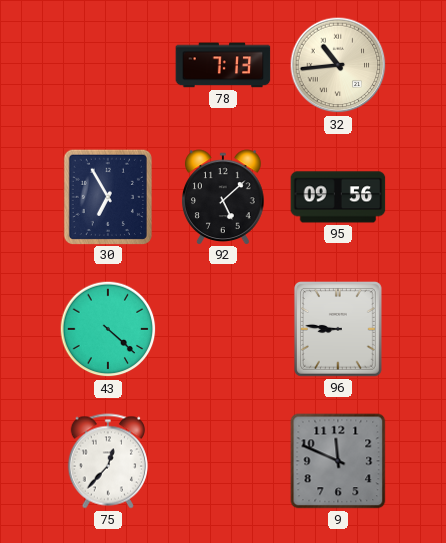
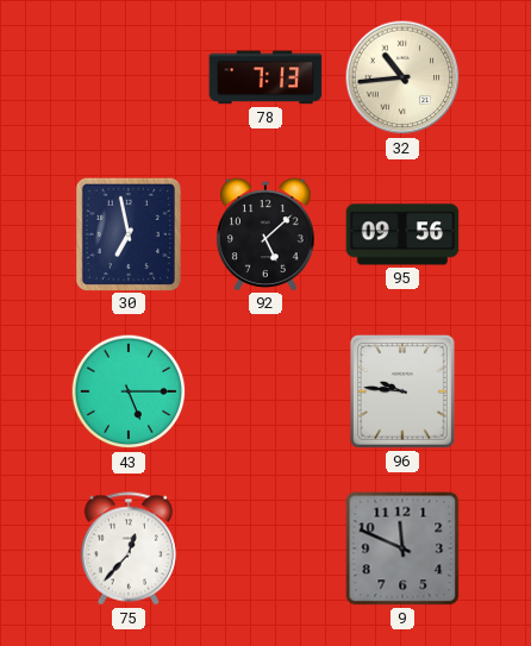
30: 6:55 -> 6:58
43: 4:22 -> 5:15
96: 8:46 -> 9:46
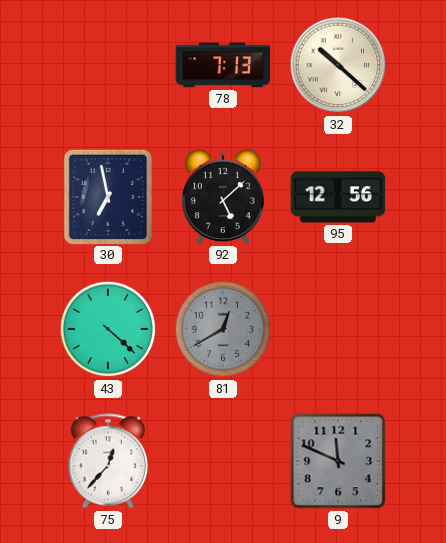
32: 10:44 -> 10:22
95: 09:56 -> 12:56
43: 5:15 -> 4:22
81: none -> 12:40
96: 9:46 -> none
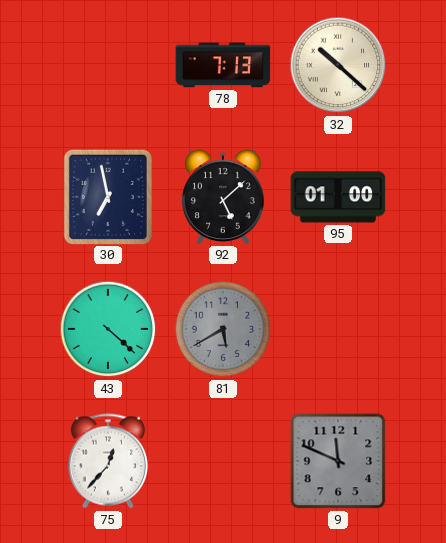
95: 12:56 -> 01:00
81: 12:40 -> 5:40
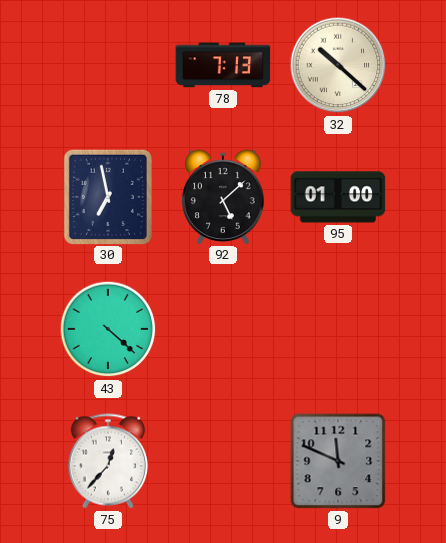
81: 5:40 -> none
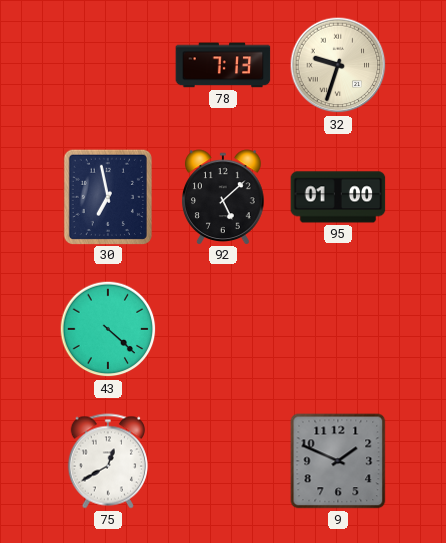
32: 10:22 -> 9:33
75: 12:37 -> 12:40
9: 11:49 -> 1:49
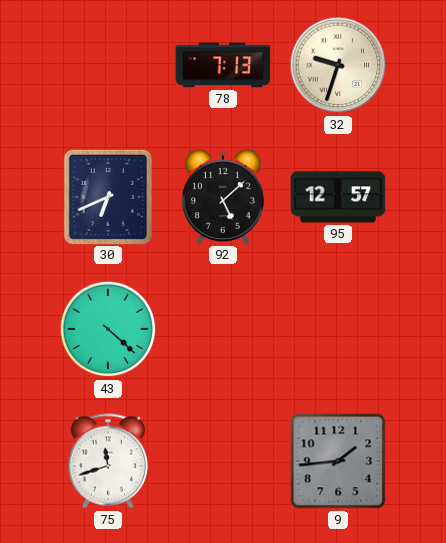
30: 6:58 -> 6:41
95: 01:00 -> 12:57
75: 12:40 -> 11:42
9: 1:49 -> 1:44
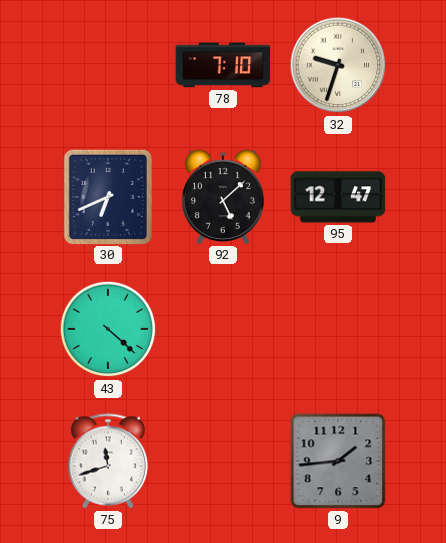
78: 7:13 -> 7:10
95: 12:57 -> 12:47
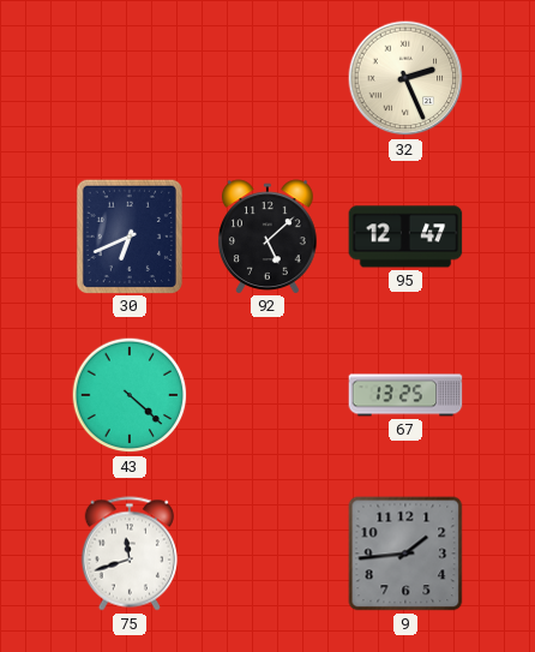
78: 7:10 -> none
32: 9:33 -> 2:26
67: none -> 13:25
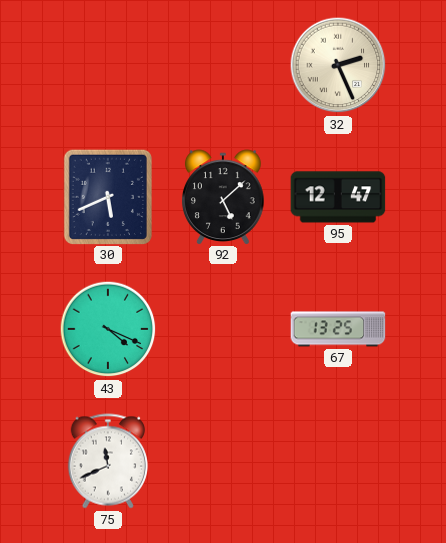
30: 6:41 -> 5:41
43: 4:22 -> 4:19
75: 11:42 -> 11:41
9: 1:44 -> none
